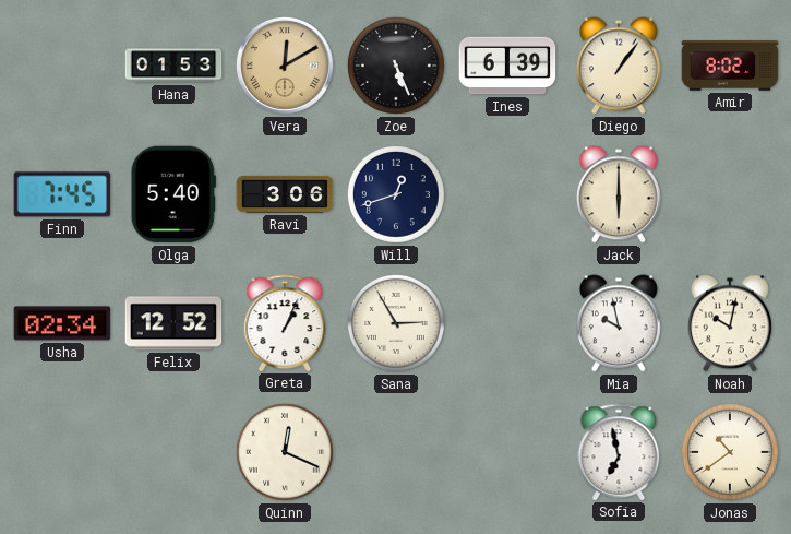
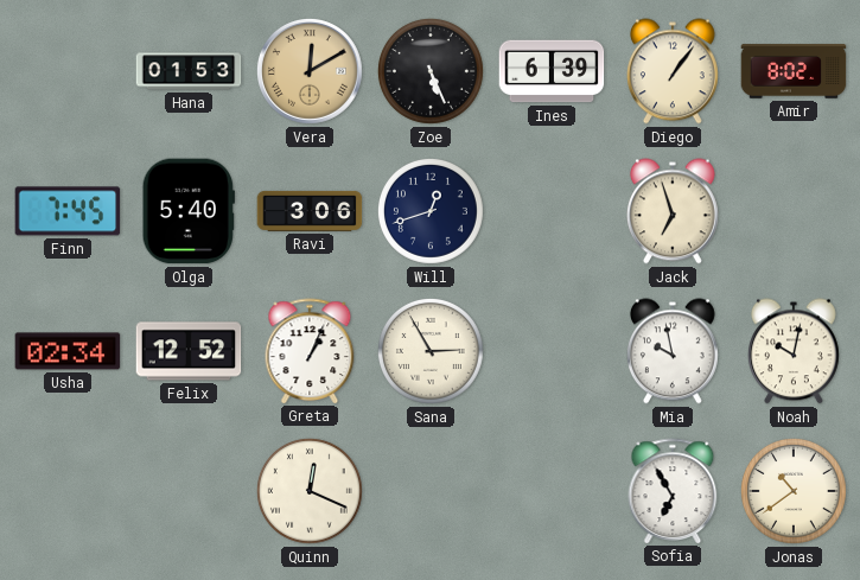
Jack: 6:00 -> 6:57
Sofia: 6:58 -> 6:55
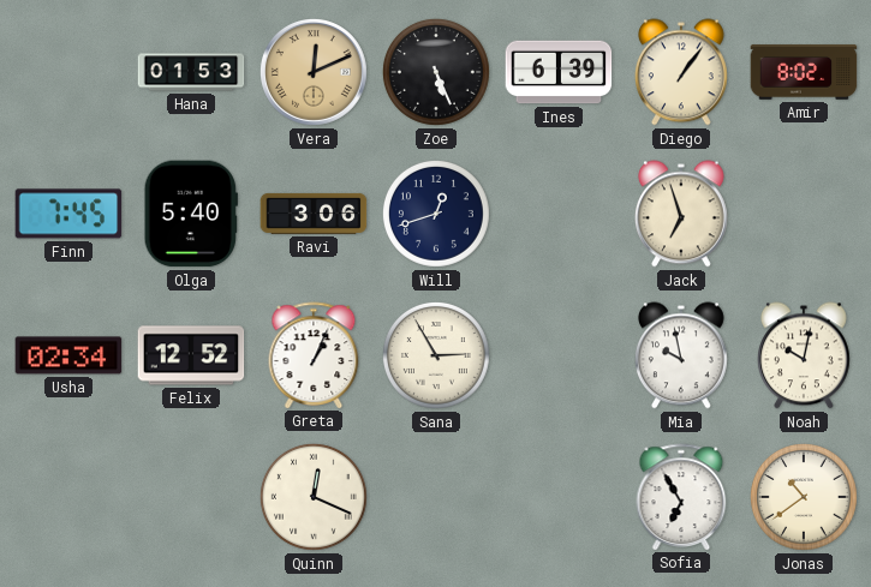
Vera: 12:10 -> 12:11
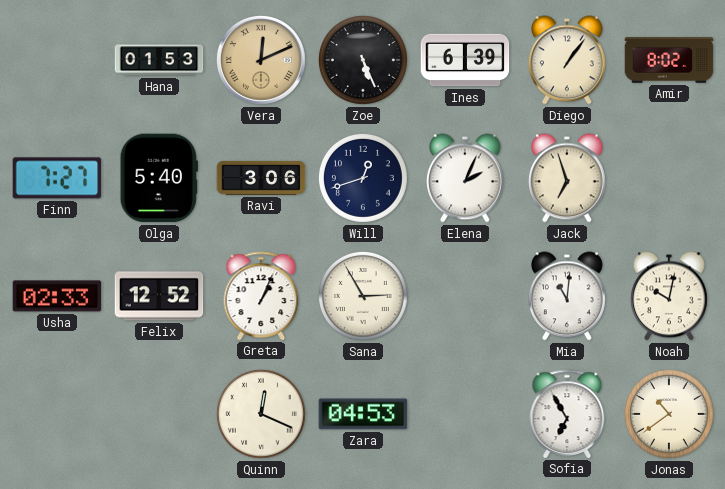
Finn: 7:45 -> 7:27
Elena: none -> 2:04
Usha: 02:34 -> 02:33
Mia: 9:58 -> 11:01
Zara: none -> 04:53
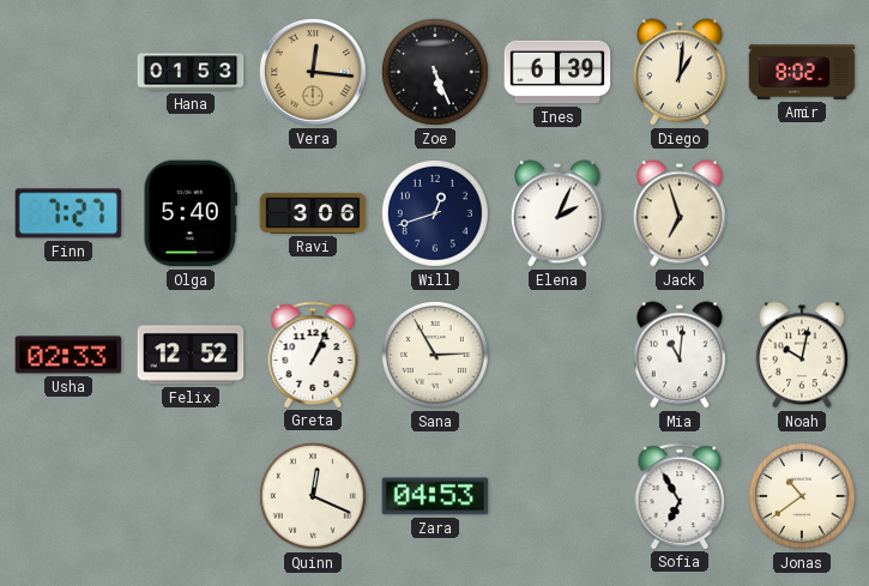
Vera: 12:11 -> 12:16
Diego: 1:06 -> 1:01
